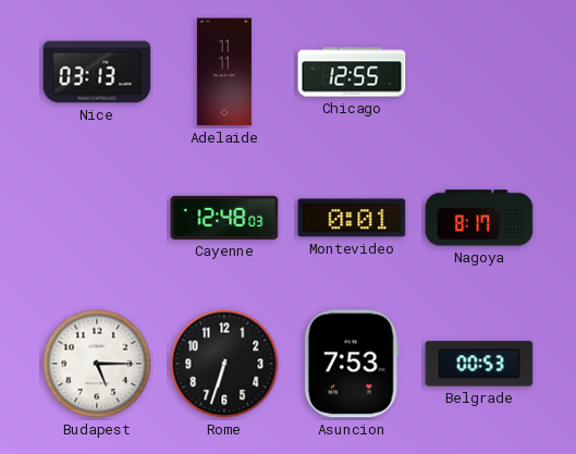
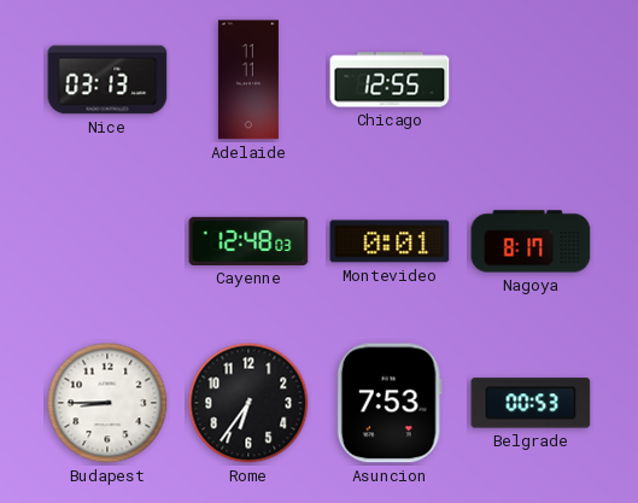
Budapest: 5:15 -> 8:45
Rome: 6:33 -> 6:36
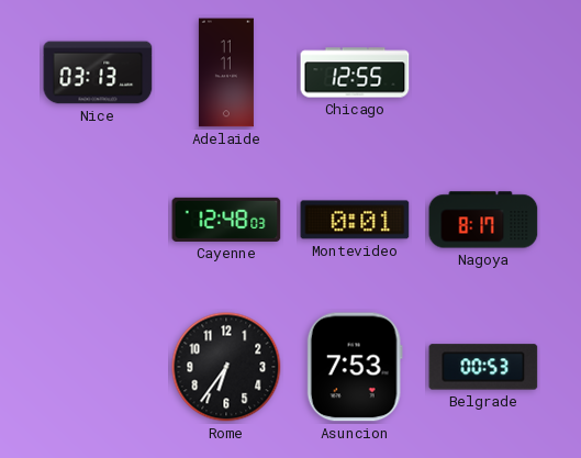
Budapest: 8:45 -> none
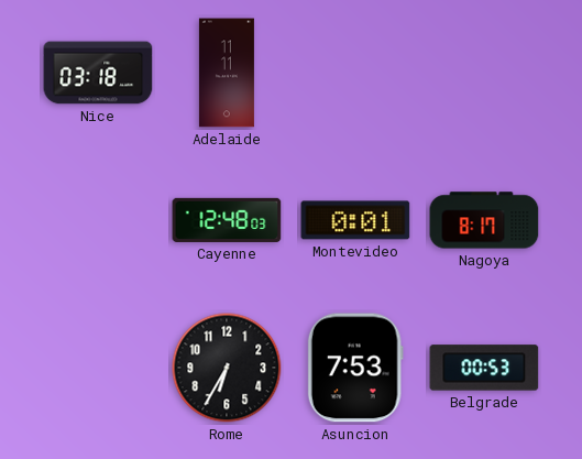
Nice: 03:13 -> 03:18
Chicago: 12:55 -> none
Rome: 6:36 -> 6:35
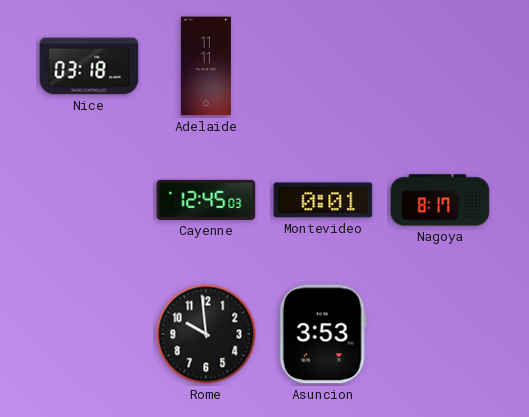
Cayenne: 12:48 -> 12:45
Rome: 6:35 -> 9:59
Asuncion: 7:53 -> 3:53
Belgrade: 00:53 -> none
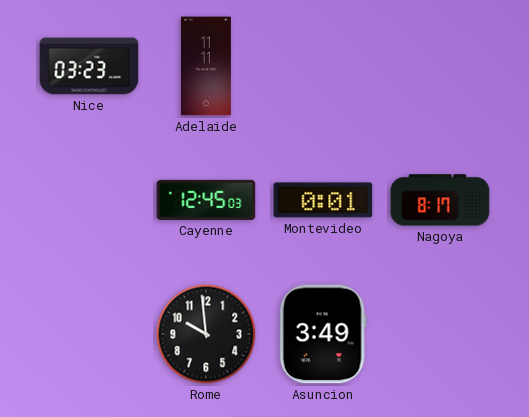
Nice: 03:18 -> 03:23
Asuncion: 3:53 -> 3:49
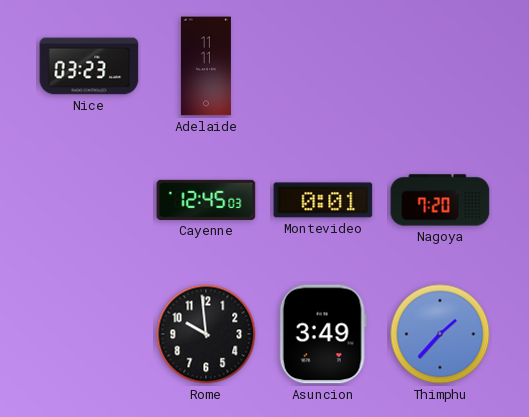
Nagoya: 8:17 -> 7:20
Thimphu: none -> 1:37
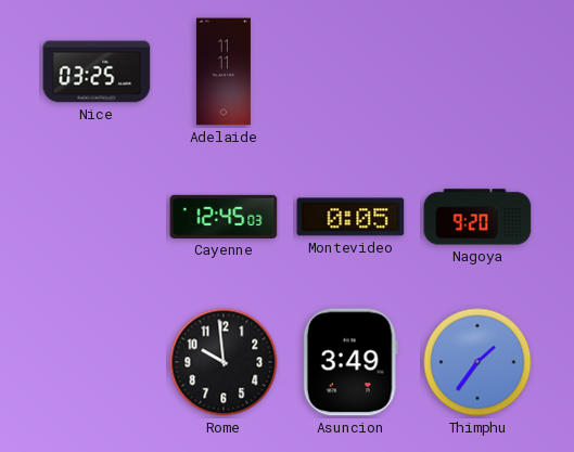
Nice: 03:23 -> 03:25
Montevideo: 0:01 -> 0:05
Nagoya: 7:20 -> 9:20
Thimphu: 1:37 -> 1:36
